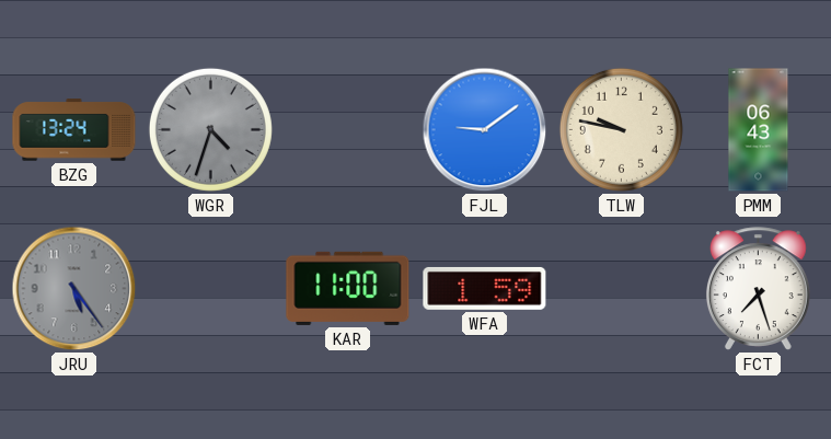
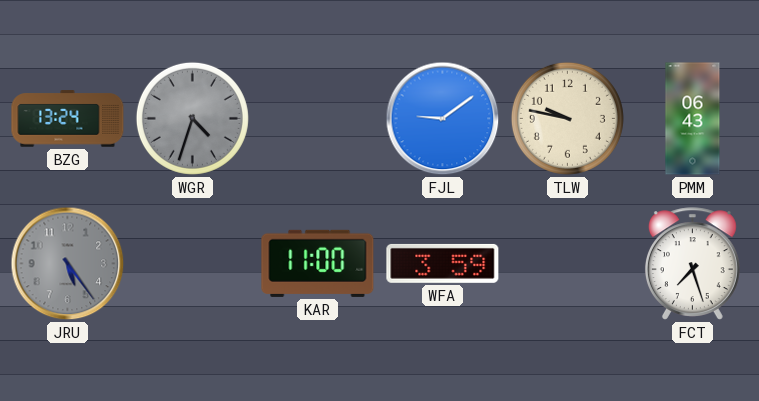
WFA: 1:59 -> 3:59
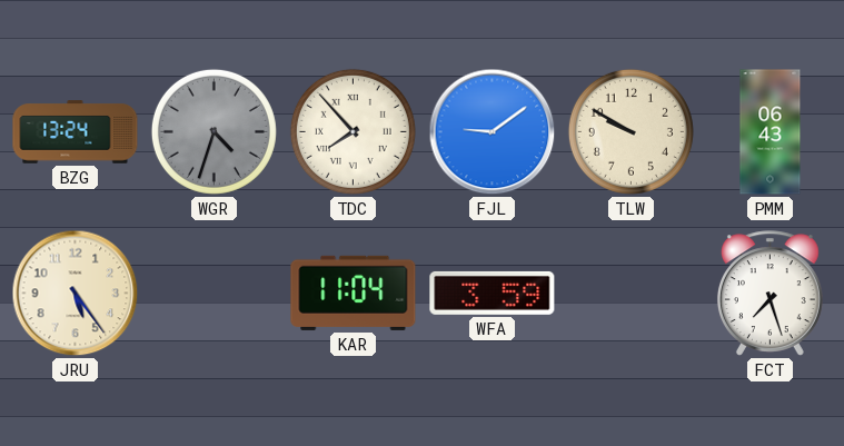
TDC: none -> 7:53
TLW: 9:47 -> 9:50
JRU dial: grey -> cream
KAR: 11:00 -> 11:04
